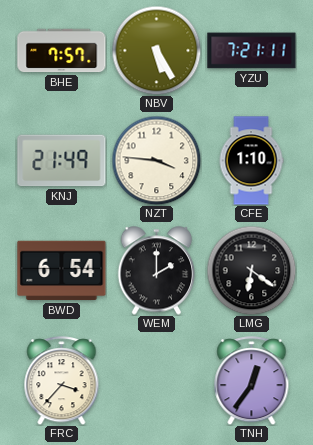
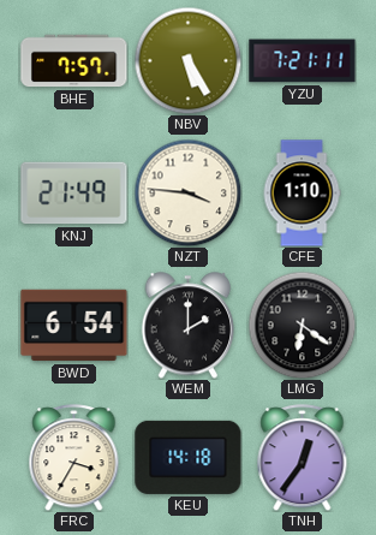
FRC: 3:37 -> 3:35
KEU: none -> 14:18
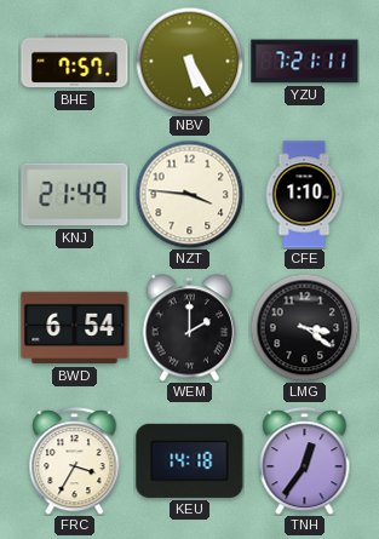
LMG: 6:21 -> 3:21
